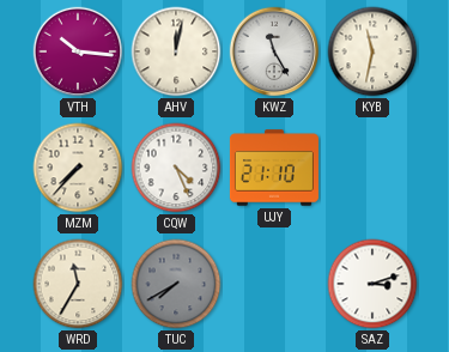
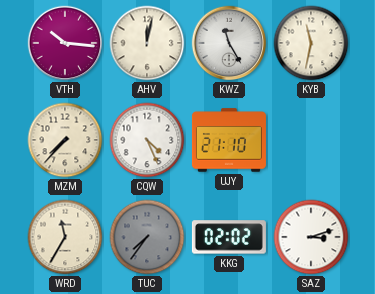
TUC: 7:40 -> 7:36
KKG: none -> 02:02
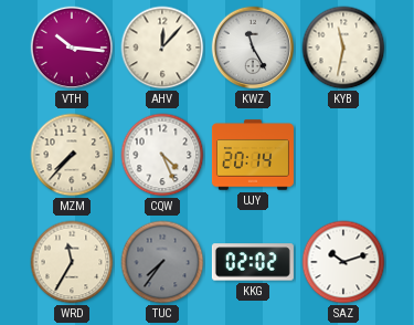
AHV: 12:02 -> 12:07
UJY: 21:10 -> 20:14
SAZ: 3:12 -> 10:12
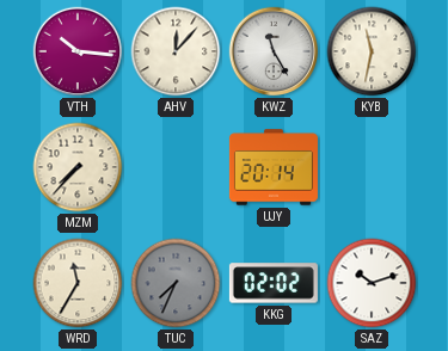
CQW: 4:26 -> none
TUC: 7:36 -> 7:34
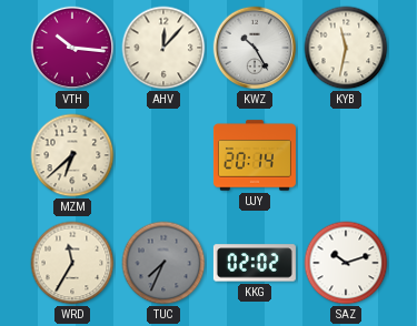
KWZ: 11:25 -> 10:25
MZM: 7:37 -> 6:38
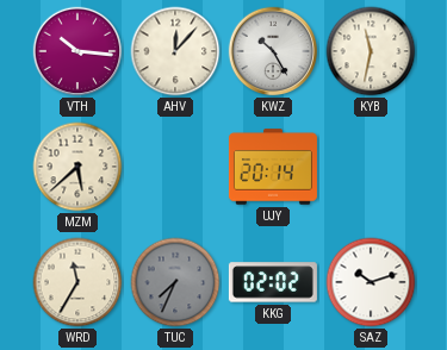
MZM: 6:38 -> 5:38
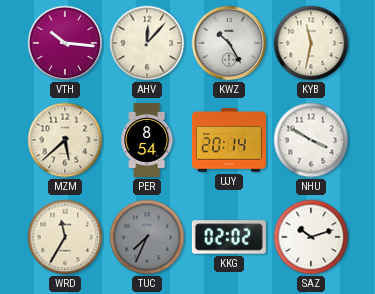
PER: none -> 8:54
NHU: none -> 3:50
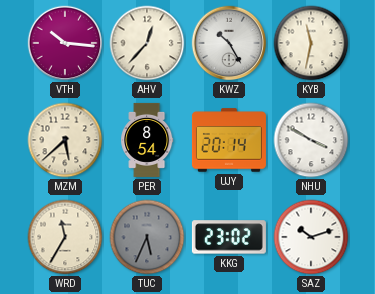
AHV: 12:07 -> 12:37
TUC: 7:34 -> 5:34
KKG: 02:02 -> 23:02
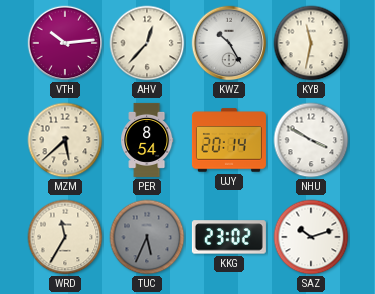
VTH: 10:16 -> 10:14
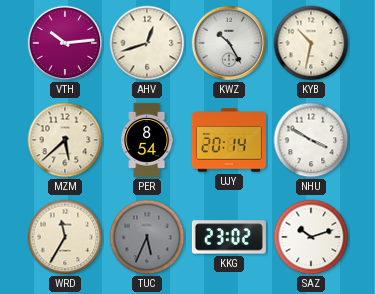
AHV: 12:37 -> 12:42
KYB: 11:32 -> 10:32
